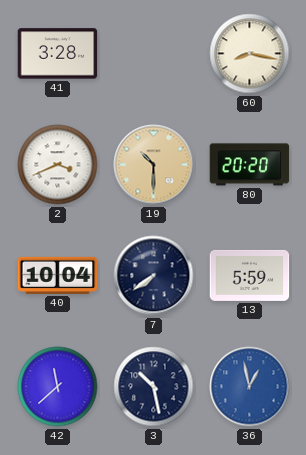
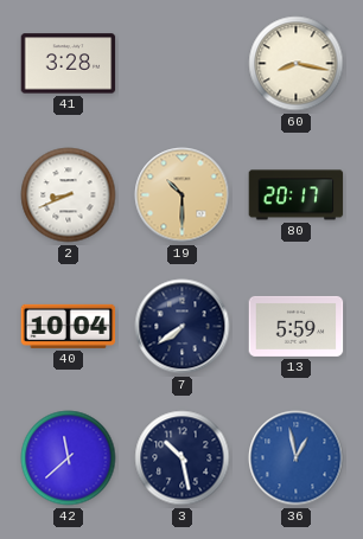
2: 3:41 -> 8:41
80: 20:20 -> 20:17
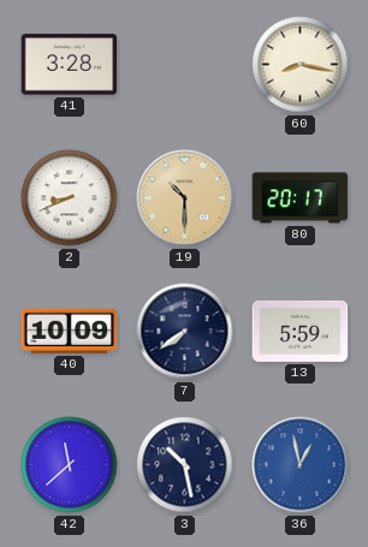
40: 10:04 -> 10:09
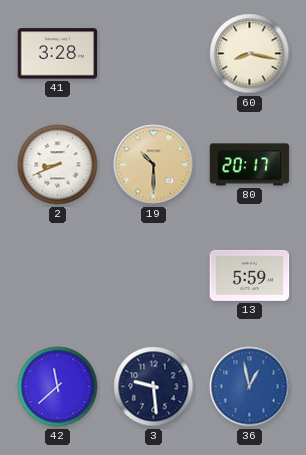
40: 10:09 -> none
7: 7:39 -> none
3: 10:28 -> 9:29
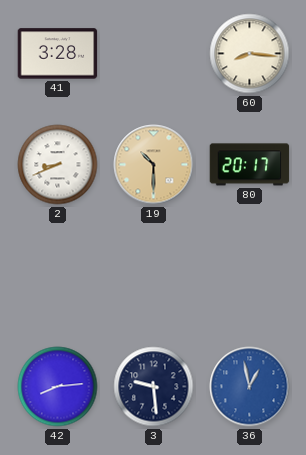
60: 8:17 -> 8:16
13: 5:59 -> none
42: 11:38 -> 8:14
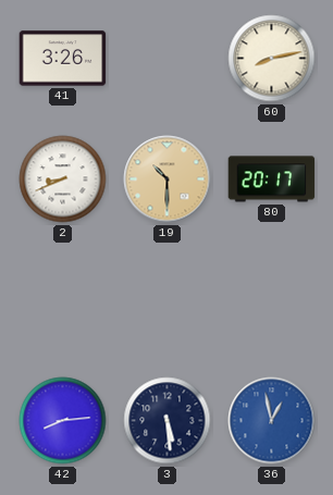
41: 3:28 -> 3:26
60: 8:16 -> 8:13
3: 9:29 -> 5:29
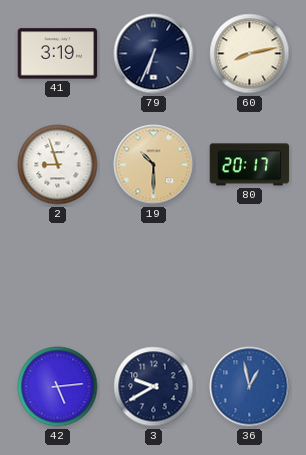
41: 3:26 -> 3:19
79: none -> 6:34
2: 8:41 -> 8:57
42: 8:14 -> 5:14
3: 5:29 -> 9:40
